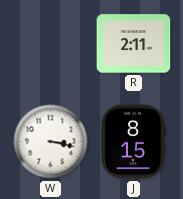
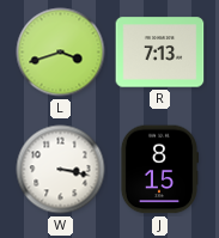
L: none -> 3:42
R: 2:11 -> 7:13
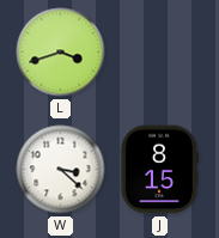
R: 7:13 -> none
W: 3:17 -> 3:22
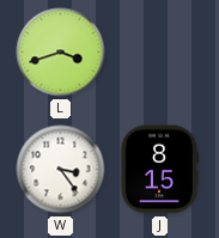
W: 3:22 -> 3:24
